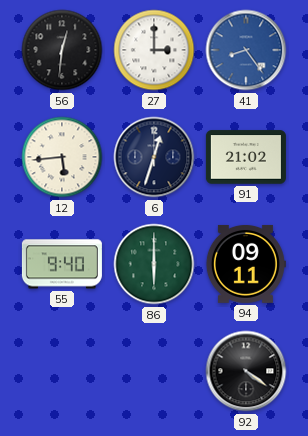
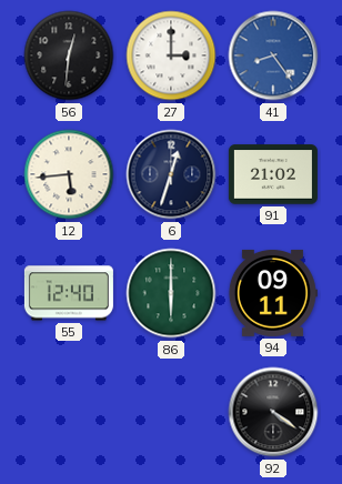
55: 9:40 -> 12:40
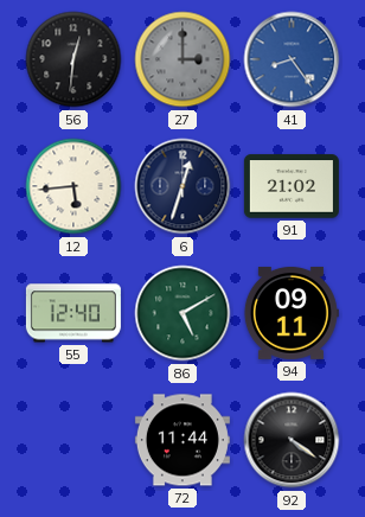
27 dial: white -> grey
86: 6:00 -> 5:10
72: none -> 11:44
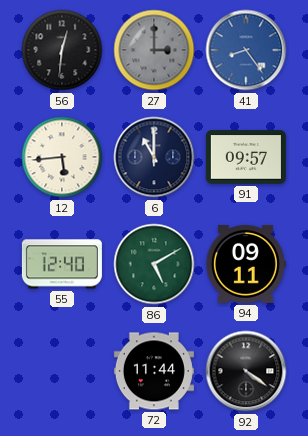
6: 12:33 -> 11:00
91: 21:02 -> 09:57
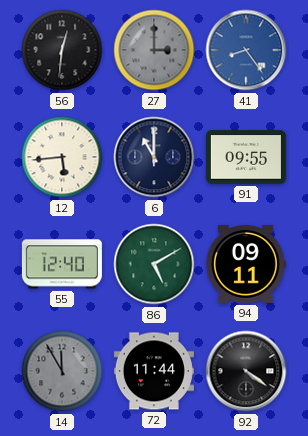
91: 09:57 -> 09:55
14: none -> 11:55
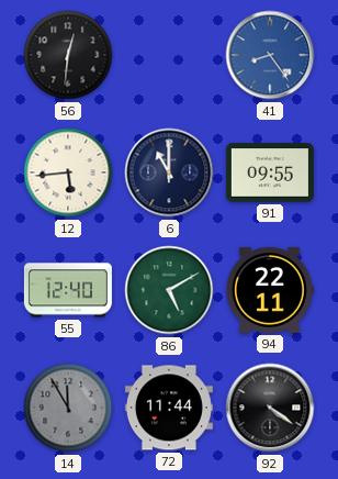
27: 3:00 -> none
94: 09:11 -> 22:11
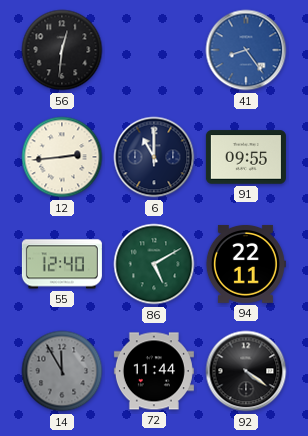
12: 5:44 -> 2:44
